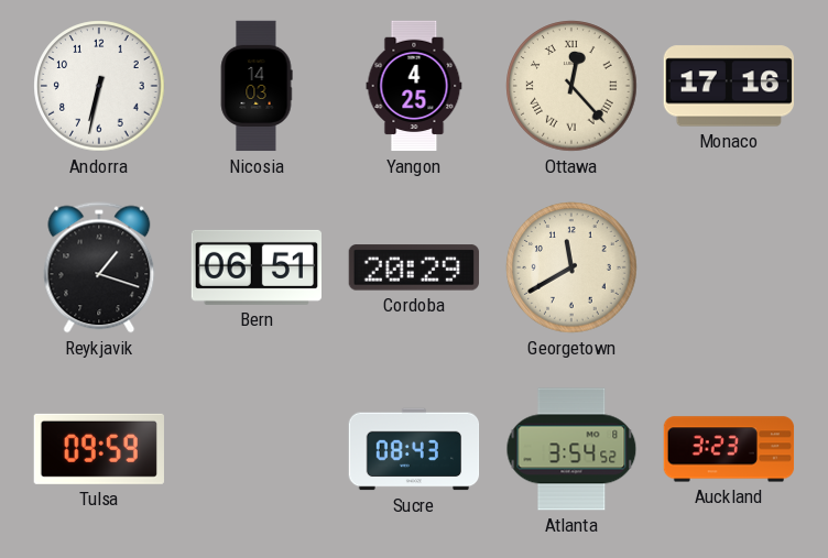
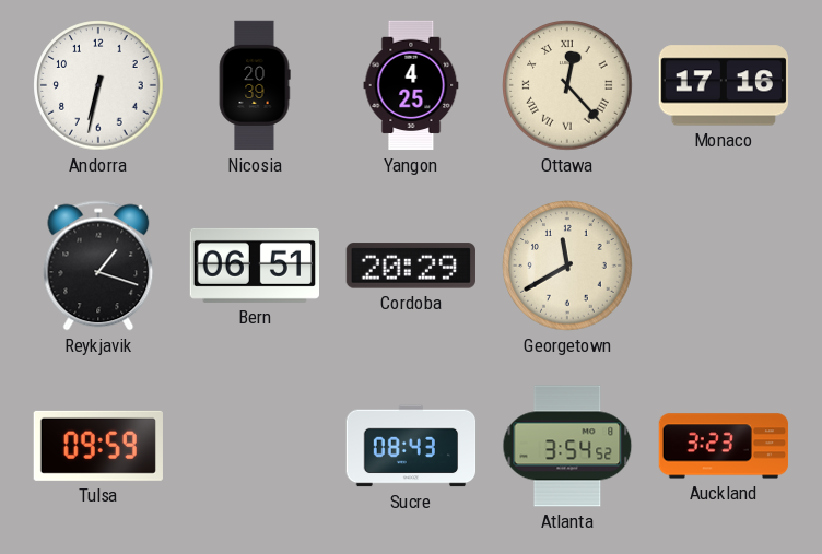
Nicosia: 14:03 -> 20:39
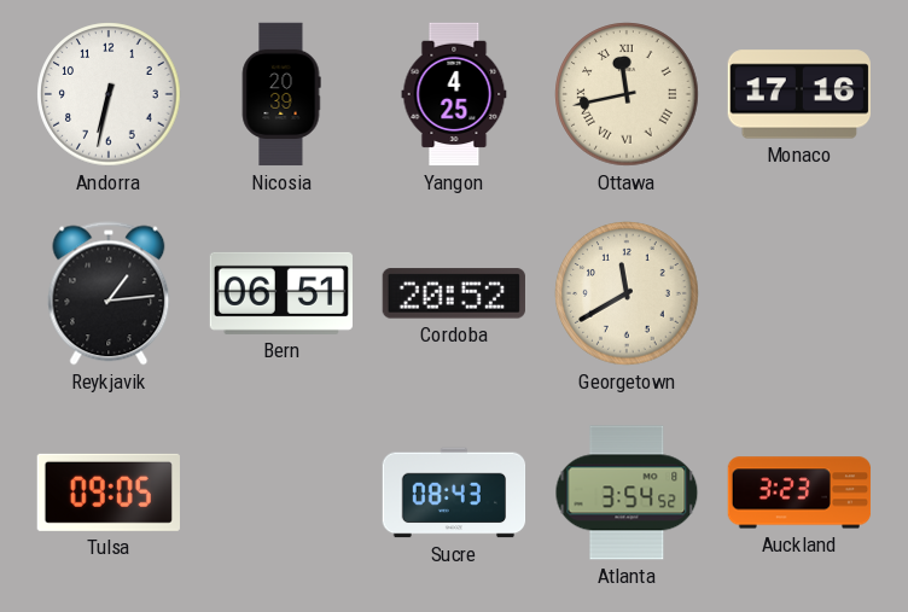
Ottawa: 12:23 -> 11:43
Reykjavik: 1:18 -> 1:14
Cordoba: 20:29 -> 20:52
Tulsa: 09:59 -> 09:05
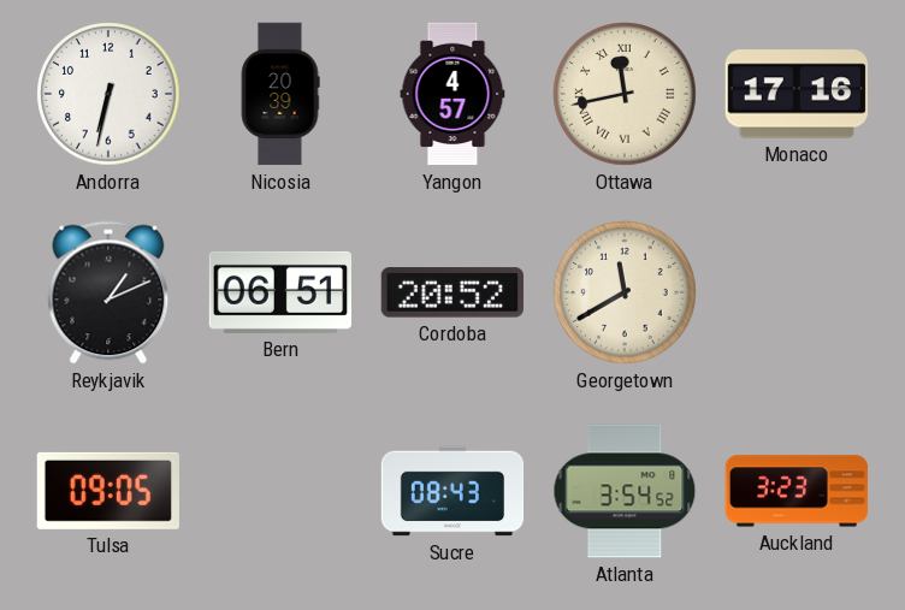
Yangon: 4:25 -> 4:57
Reykjavik: 1:14 -> 1:11
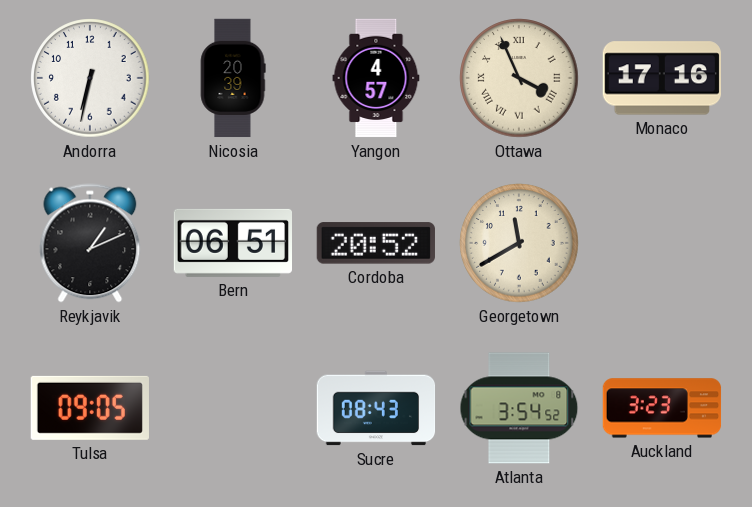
Ottawa: 11:43 -> 3:56
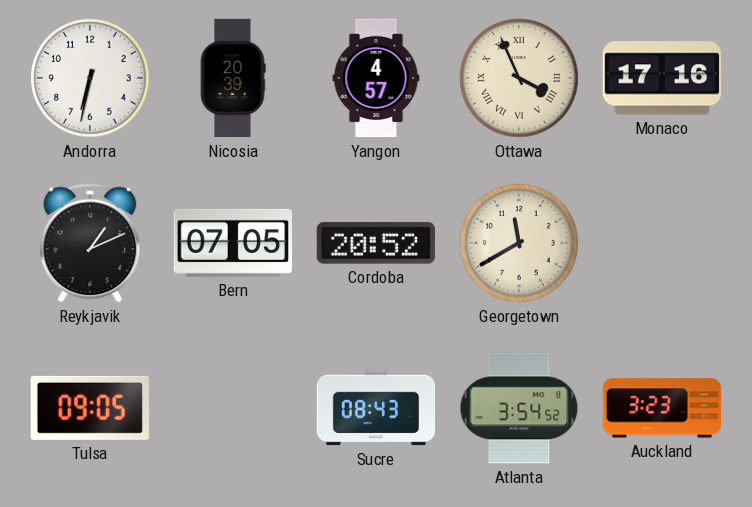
Bern: 06:51 -> 07:05
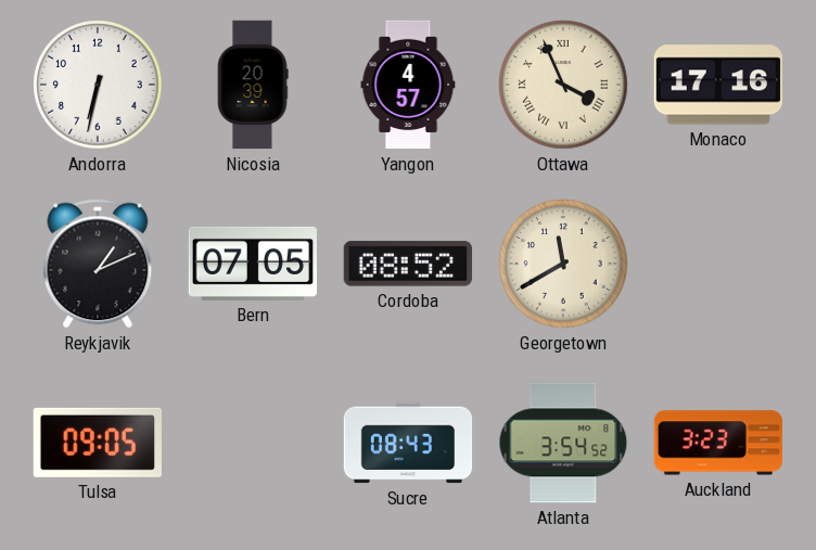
Cordoba: 20:52 -> 08:52
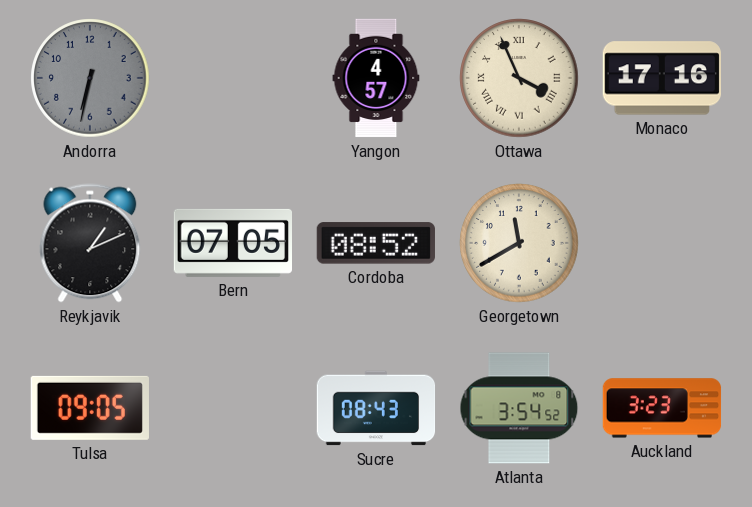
Andorra dial: white -> grey
Nicosia: 20:39 -> none
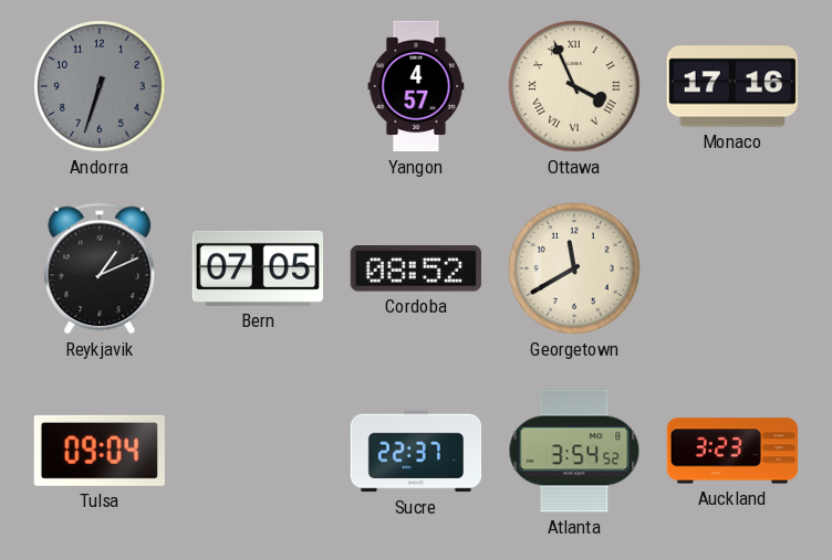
Andorra: 6:32 -> 6:33
Tulsa: 09:05 -> 09:04
Sucre: 08:43 -> 22:37
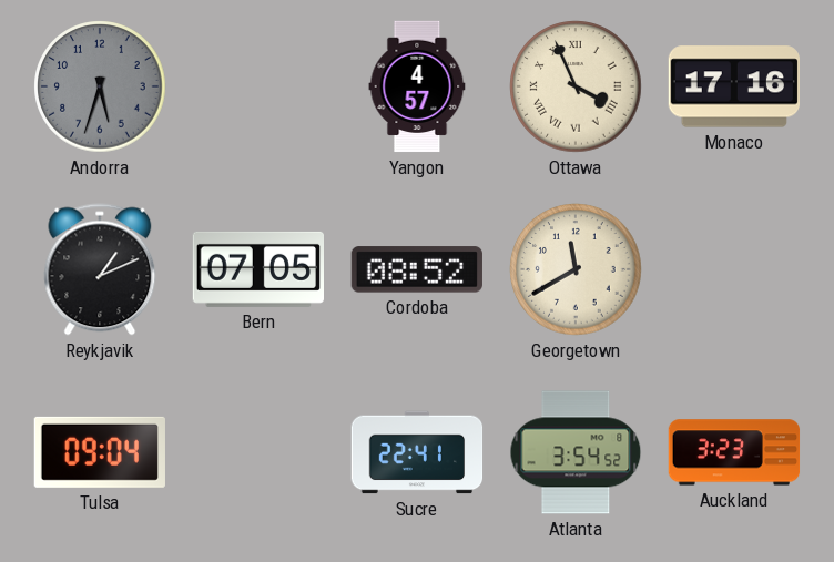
Andorra: 6:33 -> 5:33
Sucre: 22:37 -> 22:41
